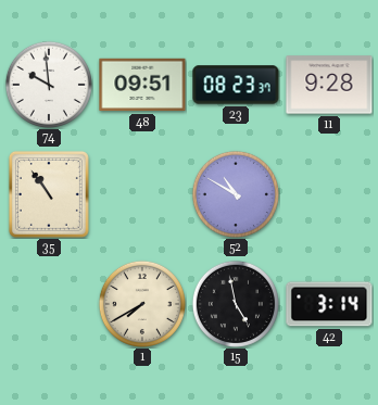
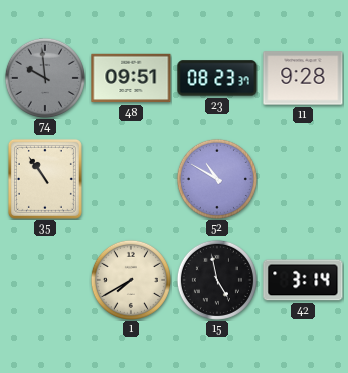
74 dial: white -> grey
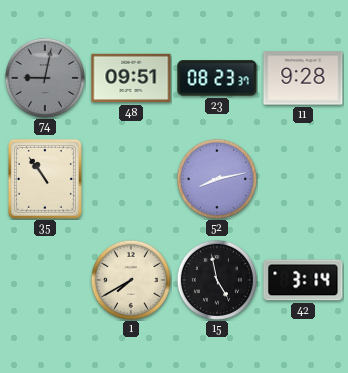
74: 9:59 -> 9:02
52: 10:50 -> 8:13
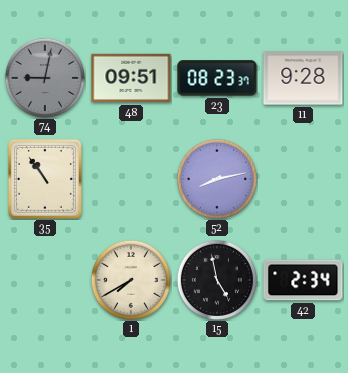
42: 3:14 -> 2:34
